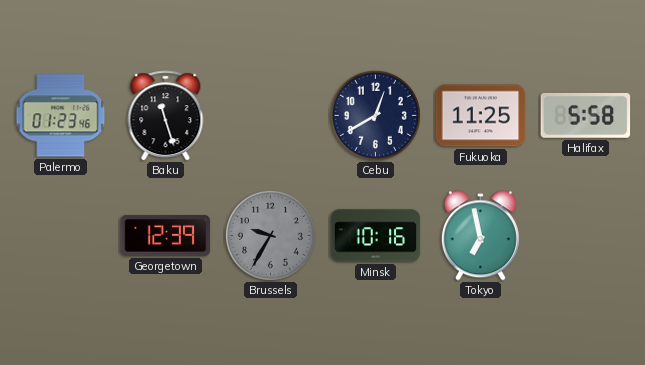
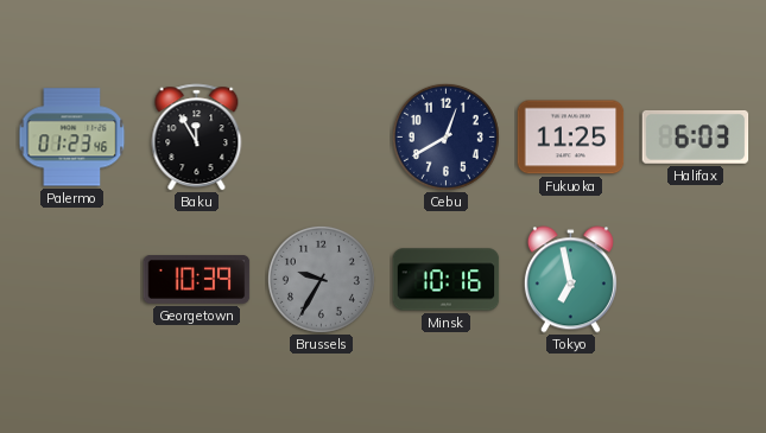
Baku: 11:27 -> 11:55
Halifax: 5:58 -> 6:03
Georgetown: 12:39 -> 10:39
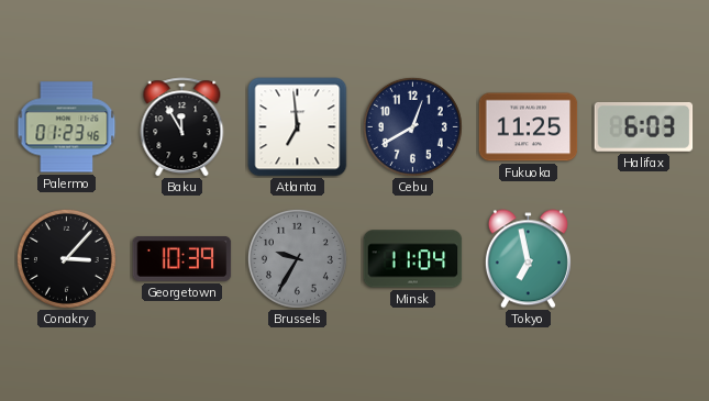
Atlanta: none -> 6:59
Conakry: none -> 3:07
Minsk: 10:16 -> 11:04
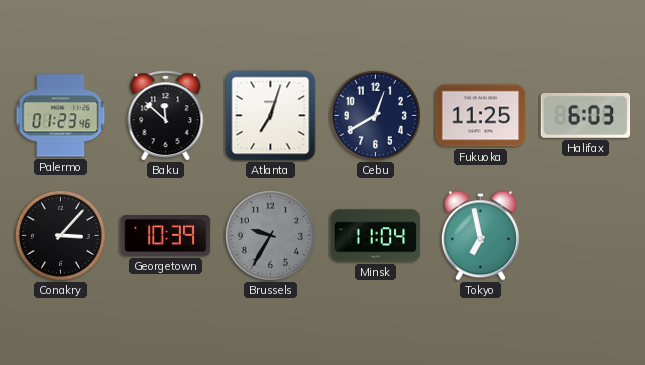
Baku: 11:55 -> 11:52
Atlanta: 6:59 -> 7:03
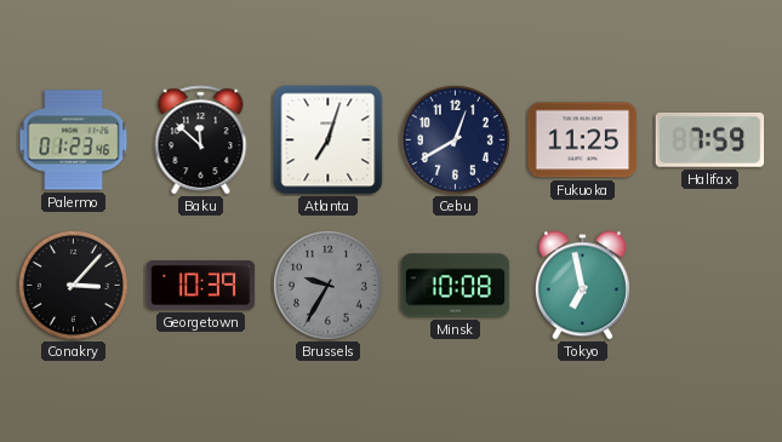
Halifax: 6:03 -> 7:59
Minsk: 11:04 -> 10:08
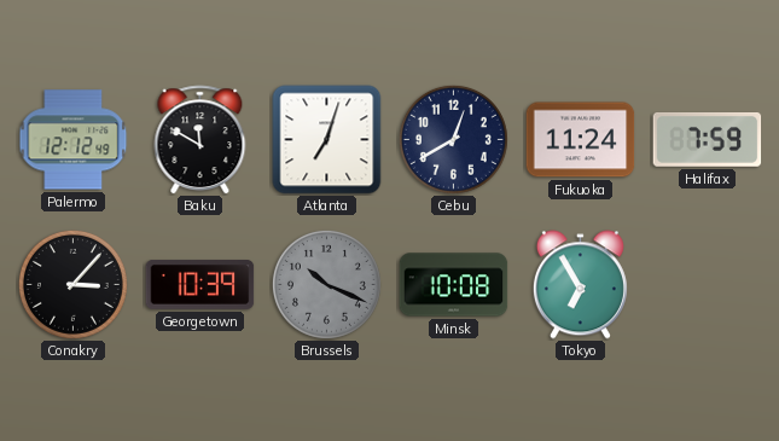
Palermo: 01:23 -> 12:12
Baku: 11:52 -> 11:50
Fukuoka: 11:25 -> 11:24
Brussels: 9:35 -> 10:19
Tokyo: 6:58 -> 6:55
